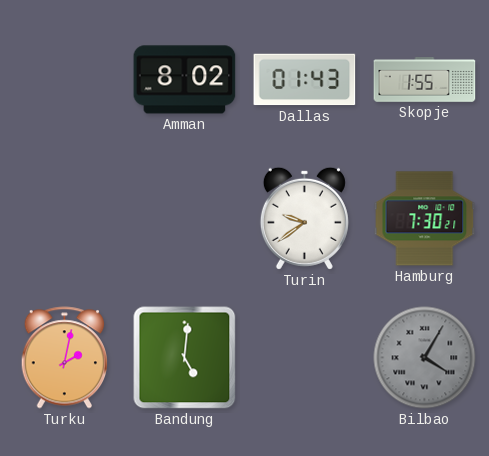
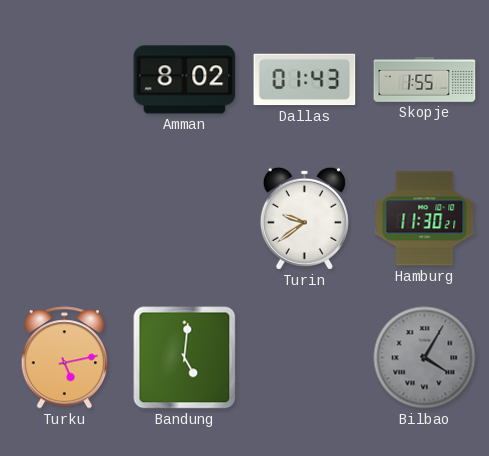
Hamburg: 7:30 -> 11:30
Turku: 2:02 -> 5:13
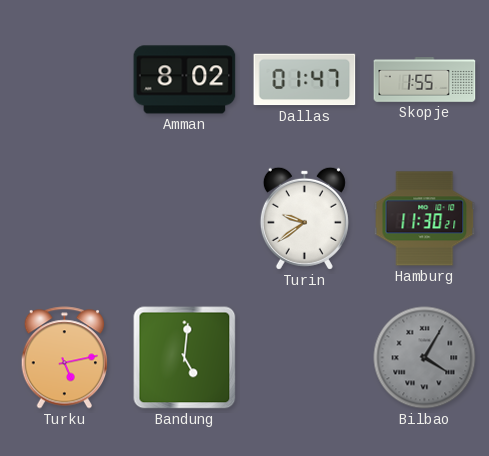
Dallas: 01:43 -> 01:47
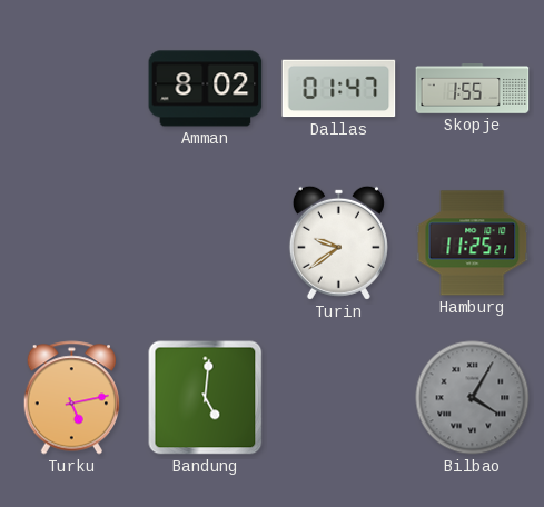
Hamburg: 11:30 -> 11:25
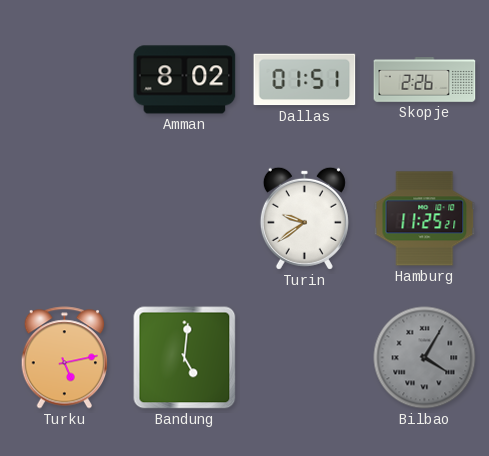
Dallas: 01:47 -> 01:51
Skopje: 1:55 -> 2:26
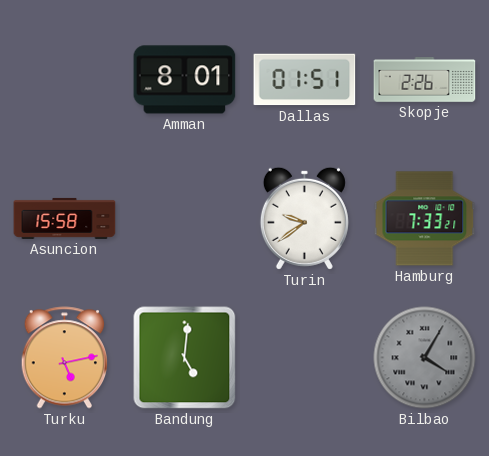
Amman: 8:02 -> 8:01
Asuncion: none -> 15:58
Hamburg: 11:25 -> 7:33
